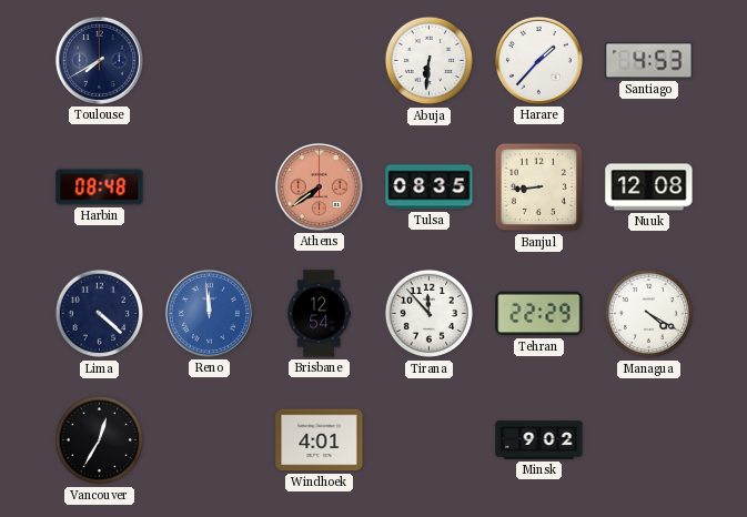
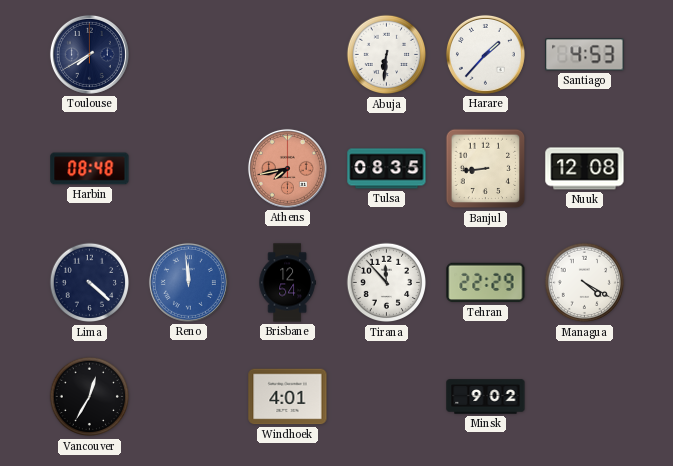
Athens: 7:39 -> 7:43
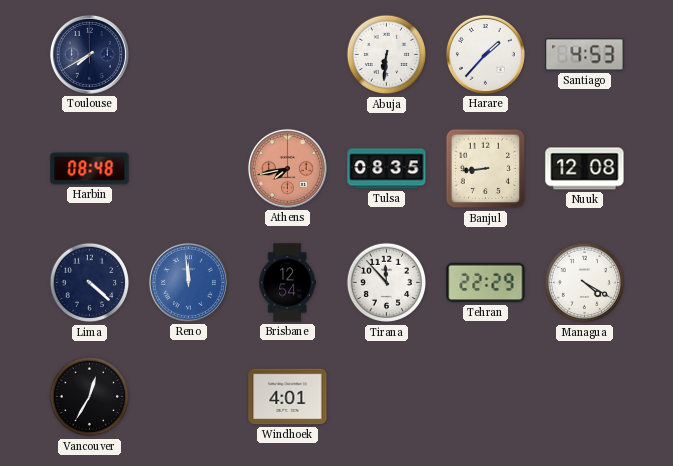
Minsk: 9:02 -> none
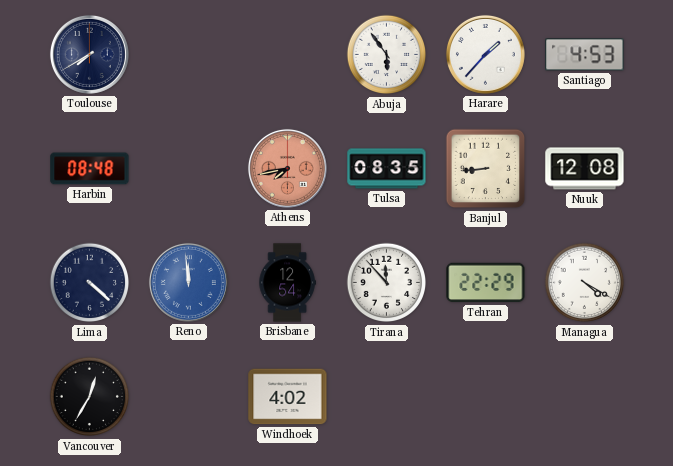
Abuja: 6:31 -> 5:54
Windhoek: 4:01 -> 4:02
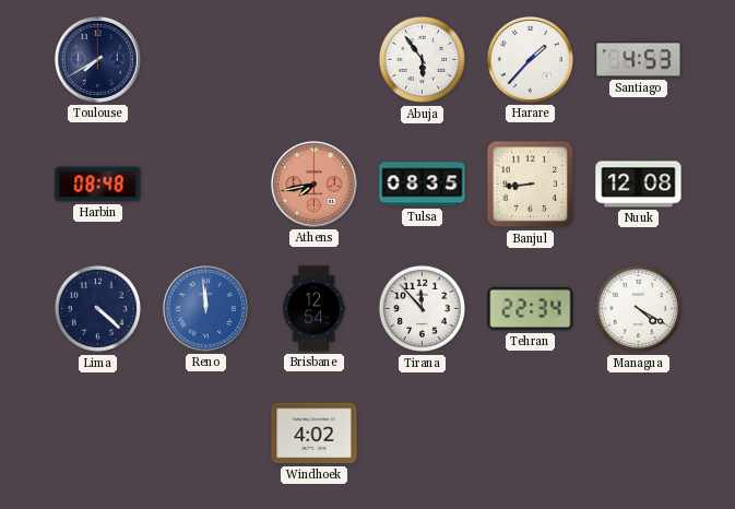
Tehran: 22:29 -> 22:34
Vancouver: 12:35 -> none
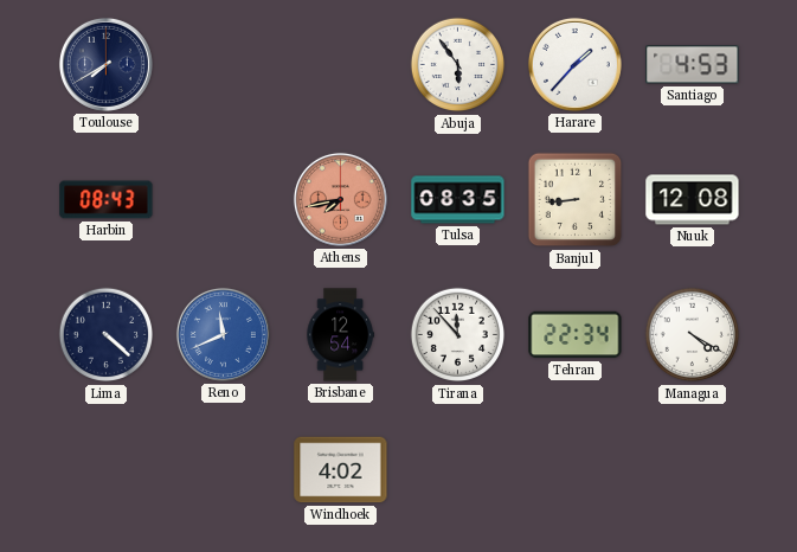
Harbin: 08:48 -> 08:43
Reno: 11:59 -> 11:41
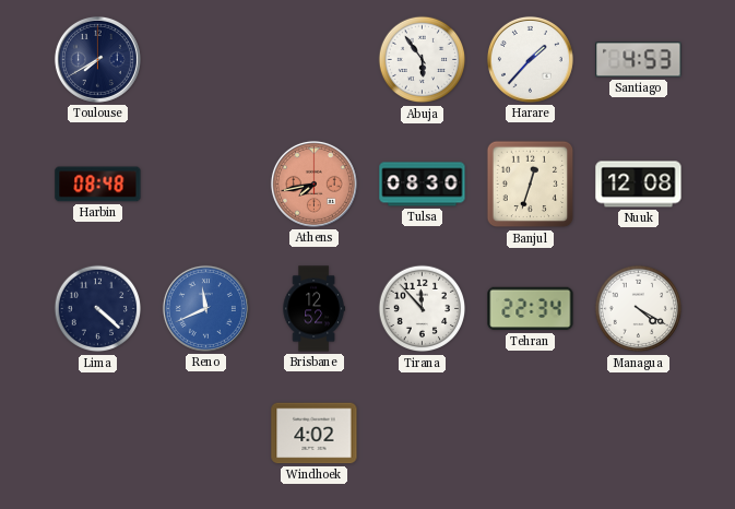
Harbin: 08:43 -> 08:48
Tulsa: 08:35 -> 08:30
Banjul: 8:44 -> 12:33
Brisbane: 12:54 -> 12:52
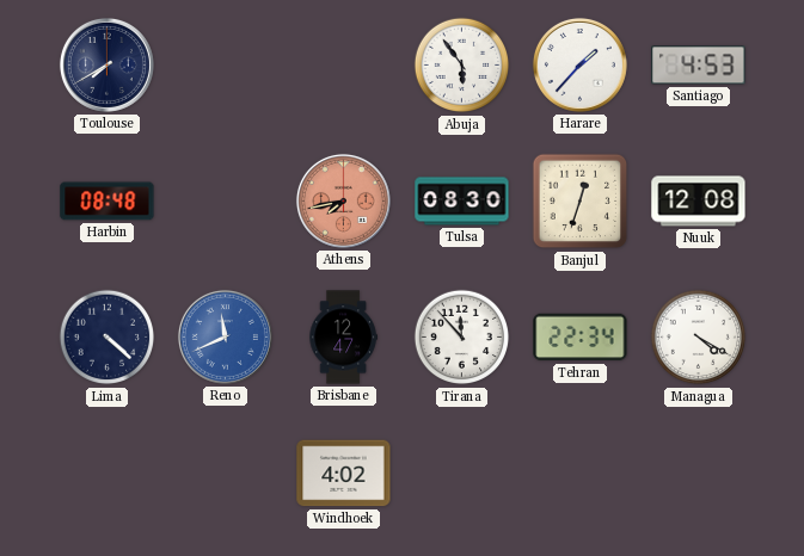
Brisbane: 12:52 -> 12:47
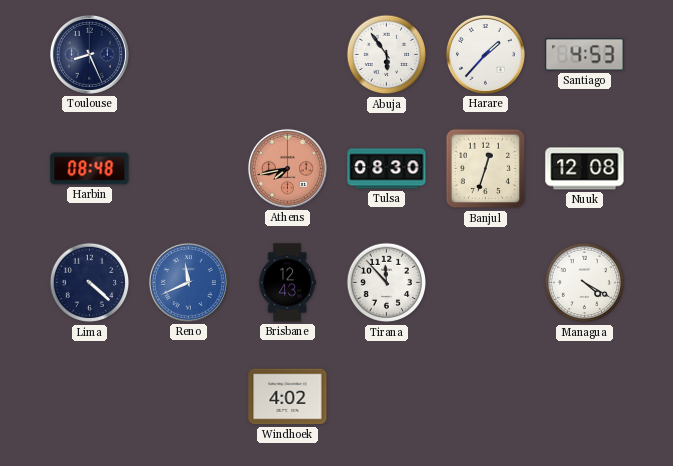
Toulouse: 7:40 -> 8:26
Brisbane: 12:47 -> 12:43
Tehran: 22:34 -> none
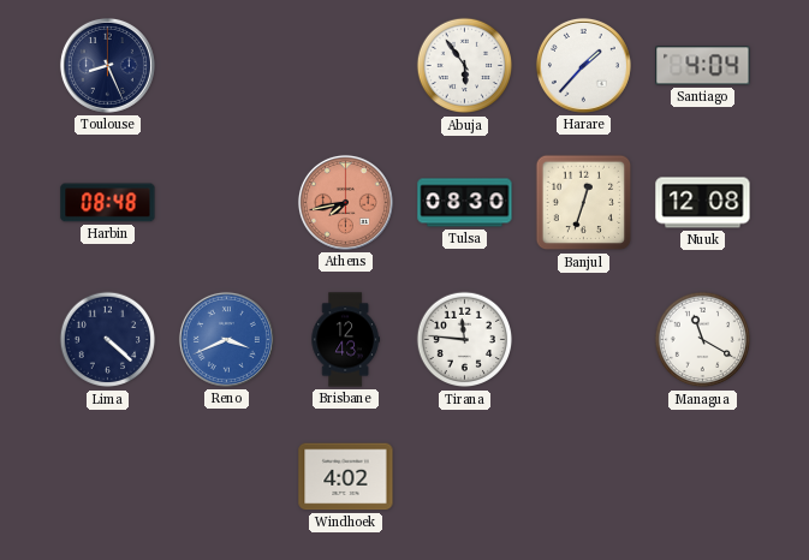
Santiago: 4:53 -> 4:04
Reno: 11:41 -> 3:41
Tirana: 11:53 -> 11:46
Managua: 4:20 -> 11:20
